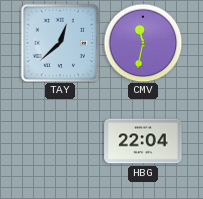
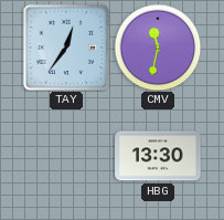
TAY: 12:38 -> 12:36
HBG: 22:04 -> 13:30
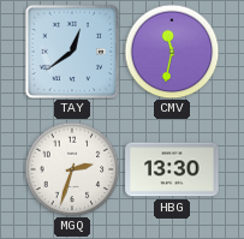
TAY: 12:36 -> 12:39
MGQ: none -> 2:33
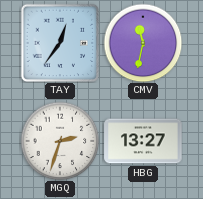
TAY: 12:39 -> 12:36
HBG: 13:30 -> 13:27
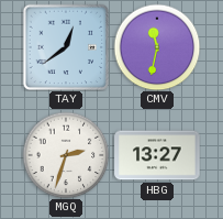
TAY: 12:36 -> 12:39
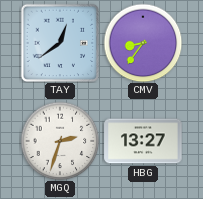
CMV: 11:32 -> 8:36
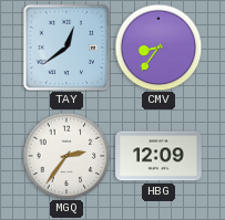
MGQ: 2:33 -> 2:36
HBG: 13:27 -> 12:09
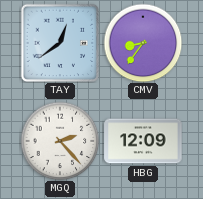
MGQ: 2:36 -> 2:23
